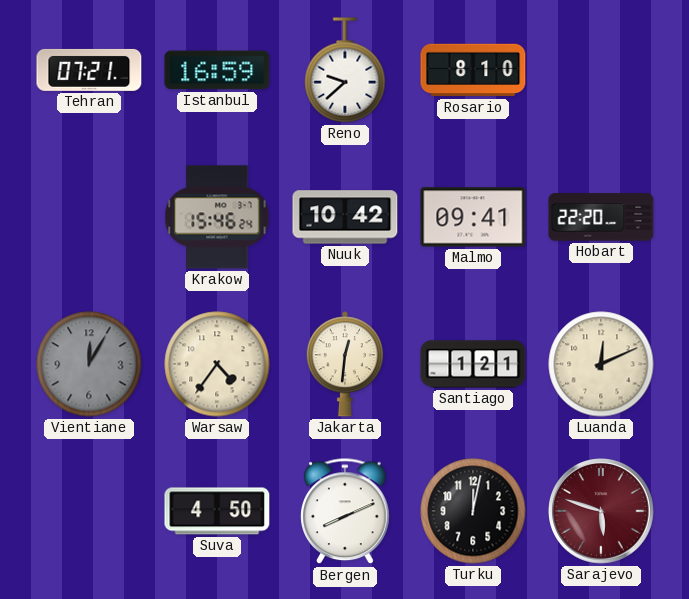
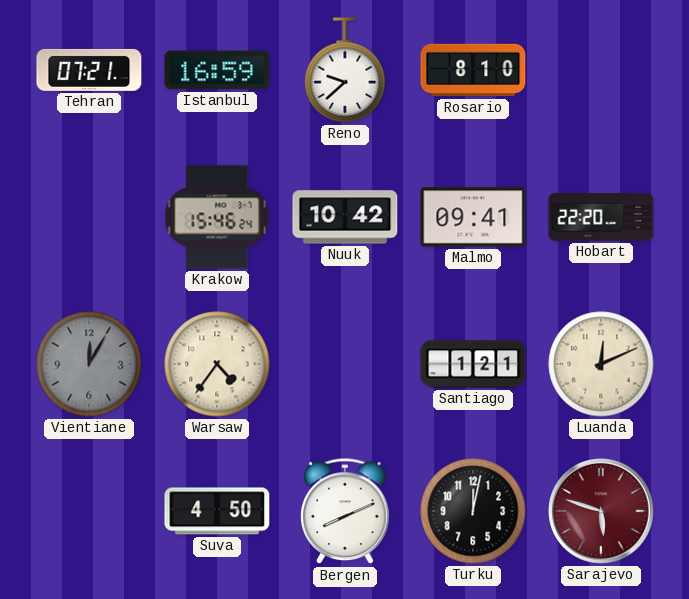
Jakarta: 12:31 -> none
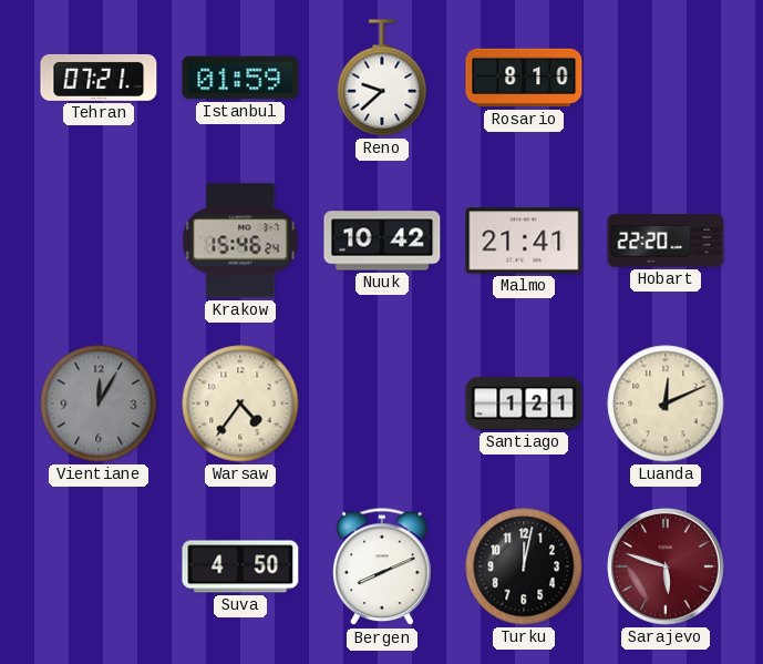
Istanbul: 16:59 -> 01:59
Malmo: 09:41 -> 21:41
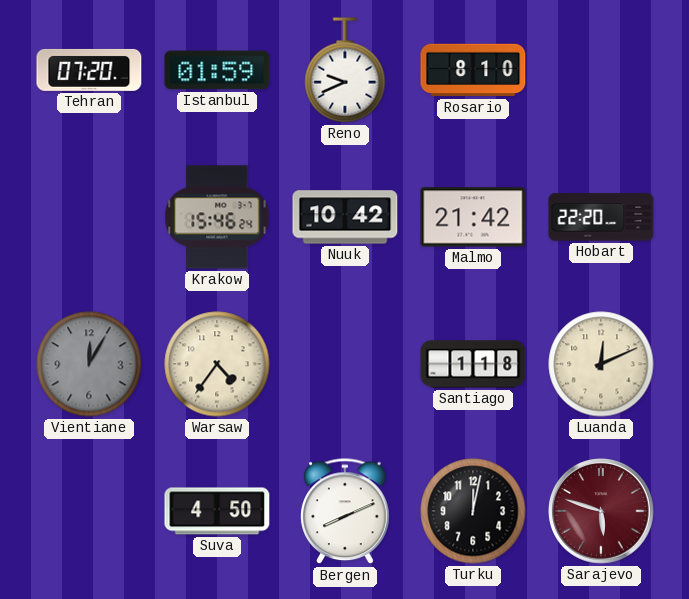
Tehran: 07:21 -> 07:20
Reno: 9:38 -> 9:41
Malmo: 21:41 -> 21:42
Santiago: 1:21 -> 1:18
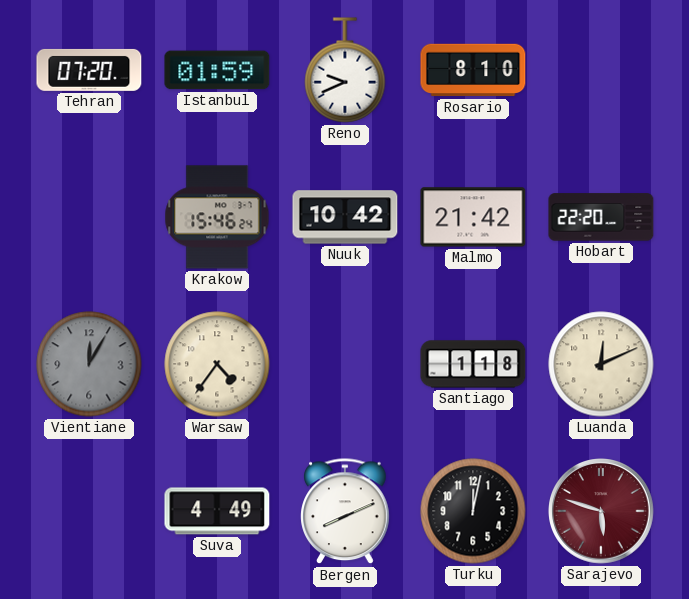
Suva: 4:50 -> 4:49
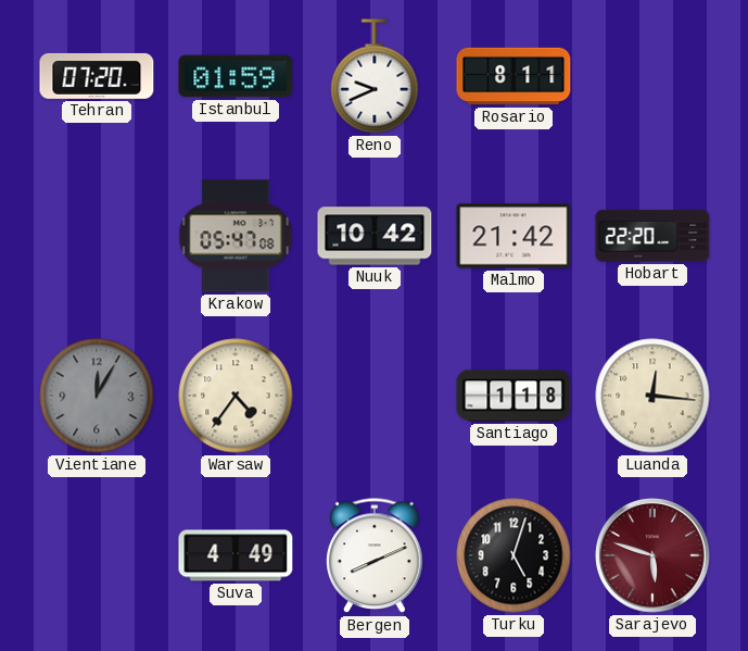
Rosario: 8:10 -> 8:11
Krakow: 15:46 -> 05:47
Luanda: 12:11 -> 12:16
Turku: 12:02 -> 5:03
